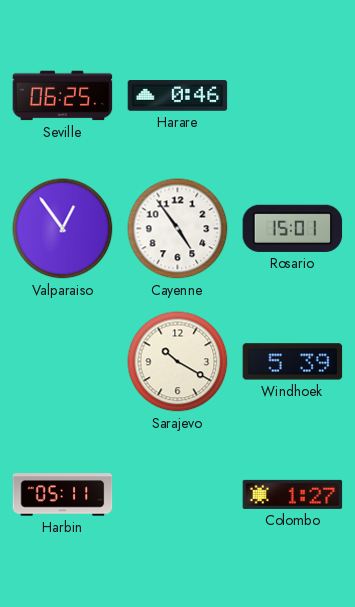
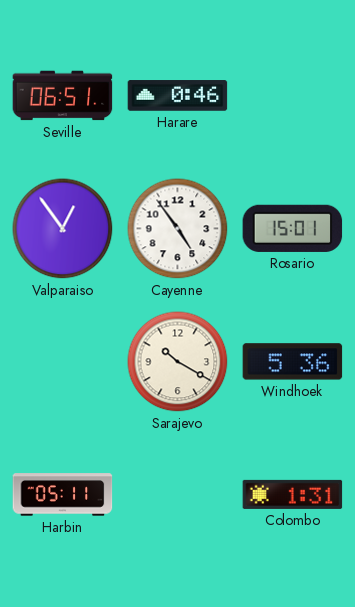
Seville: 06:25 -> 06:51
Windhoek: 5:39 -> 5:36
Colombo: 1:27 -> 1:31
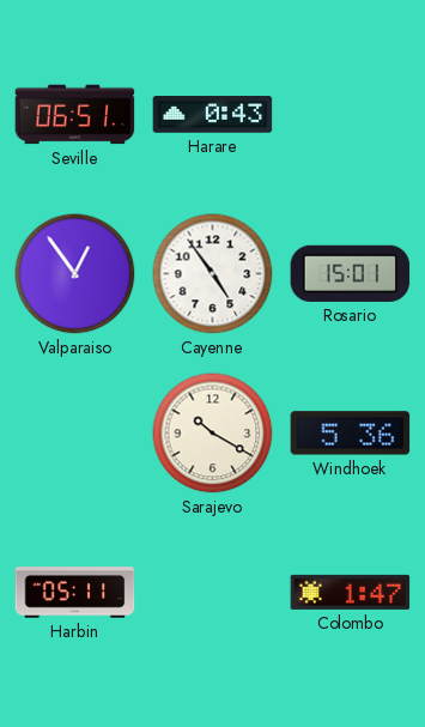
Harare: 0:46 -> 0:43
Colombo: 1:31 -> 1:47
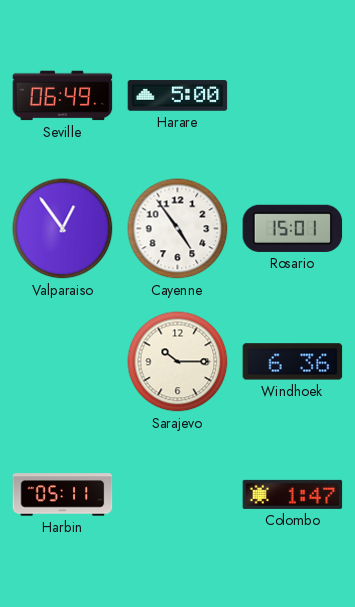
Seville: 06:51 -> 06:49
Harare: 0:43 -> 5:00
Sarajevo: 10:20 -> 10:15
Windhoek: 5:36 -> 6:36
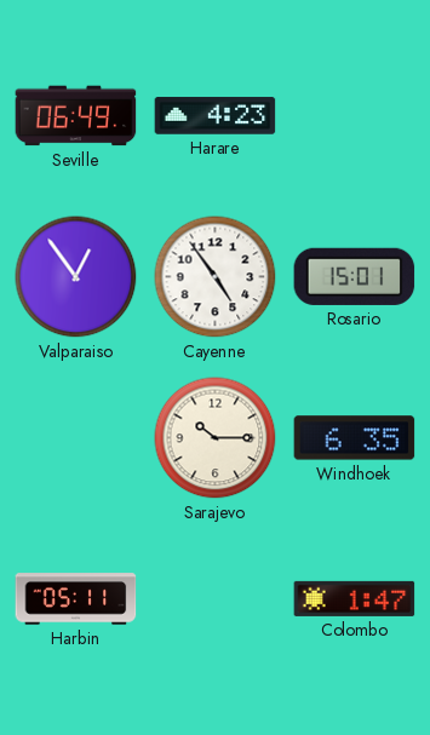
Harare: 5:00 -> 4:23
Windhoek: 6:36 -> 6:35
